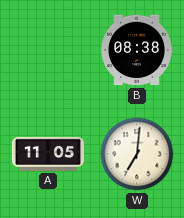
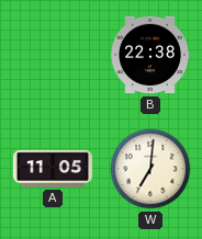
B: 08:38 -> 22:38
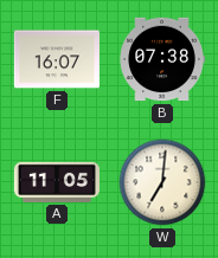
F: none -> 16:07
B: 22:38 -> 07:38
